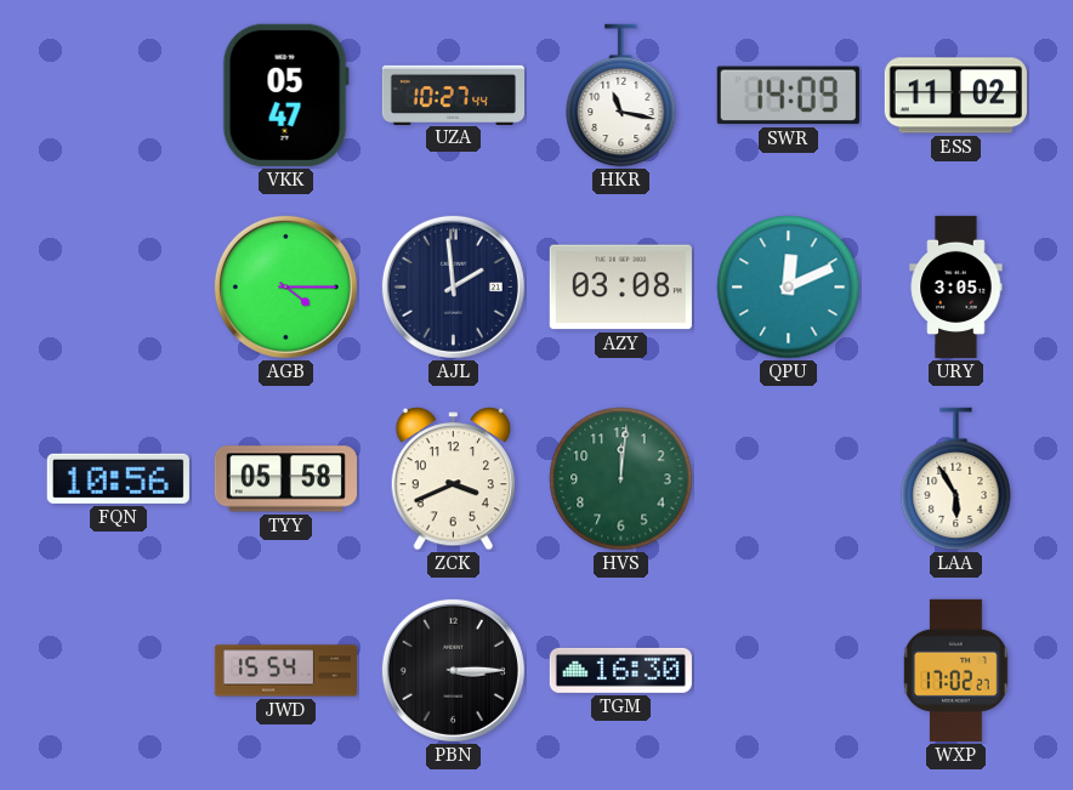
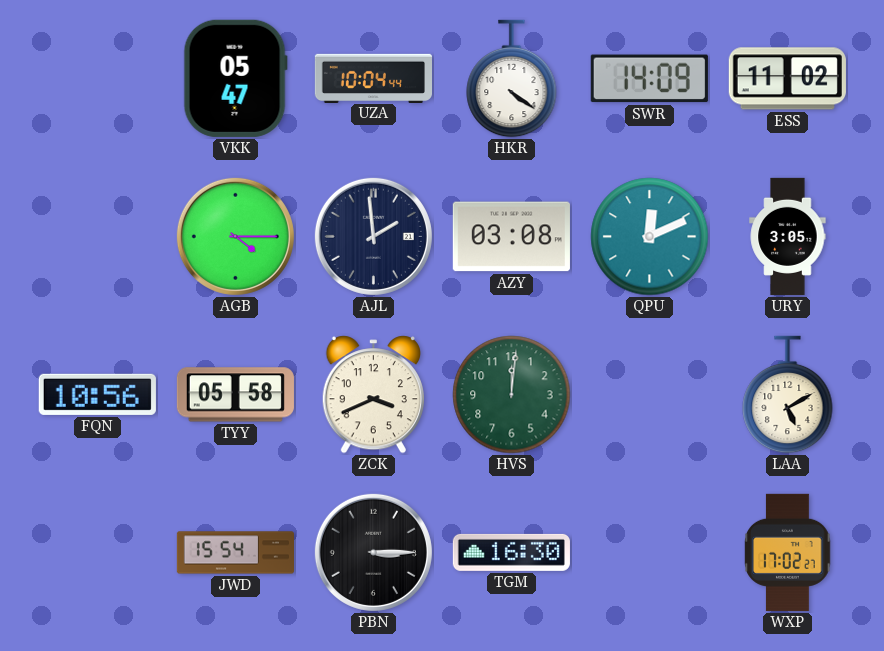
UZA: 10:27 -> 10:04
HKR: 11:17 -> 4:21
LAA: 5:55 -> 5:10
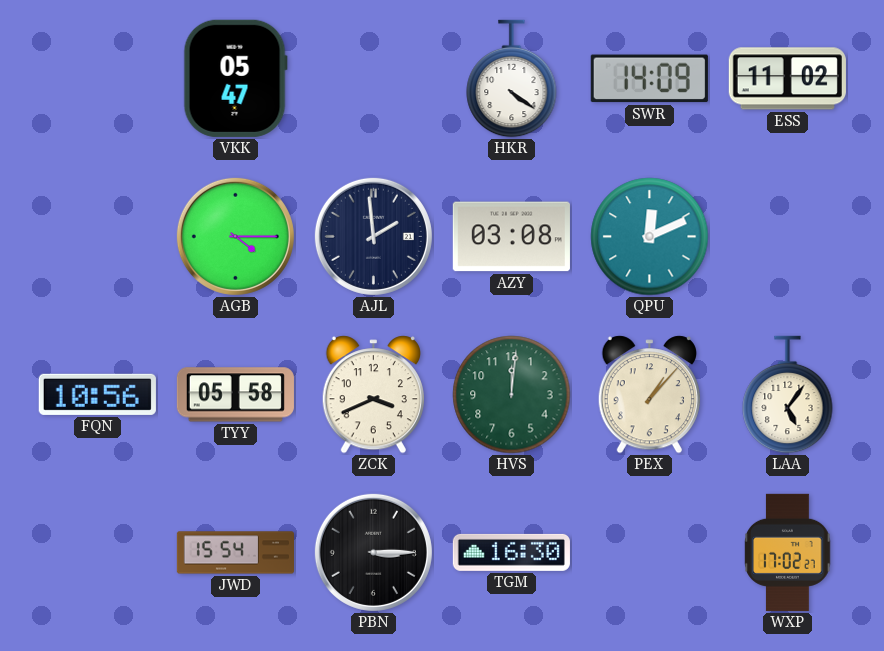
UZA: 10:04 -> none
URY: 3:05 -> none
PEX: none -> 1:07
LAA: 5:10 -> 5:06
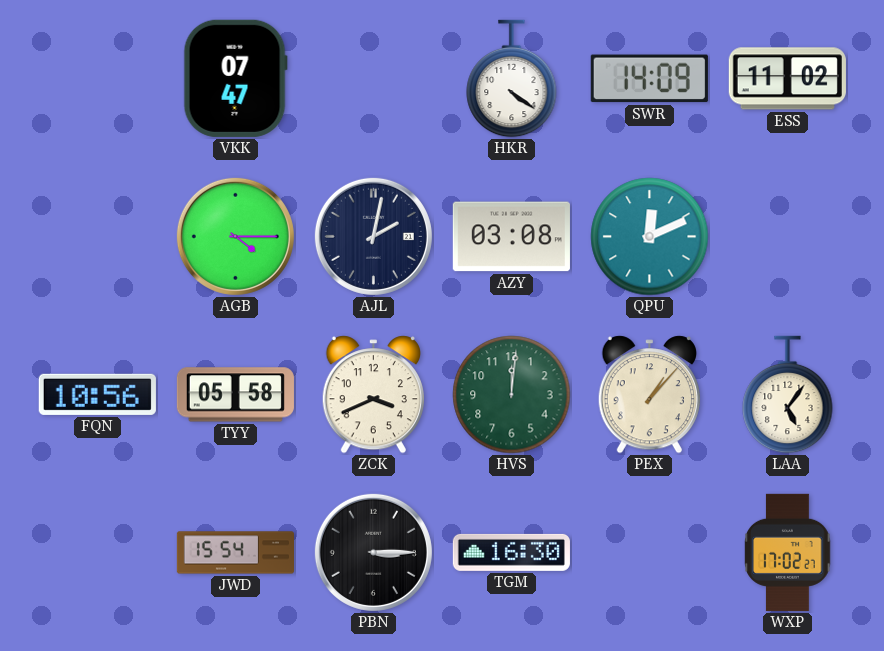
VKK: 05:47 -> 07:47
AJL: 1:59 -> 2:02
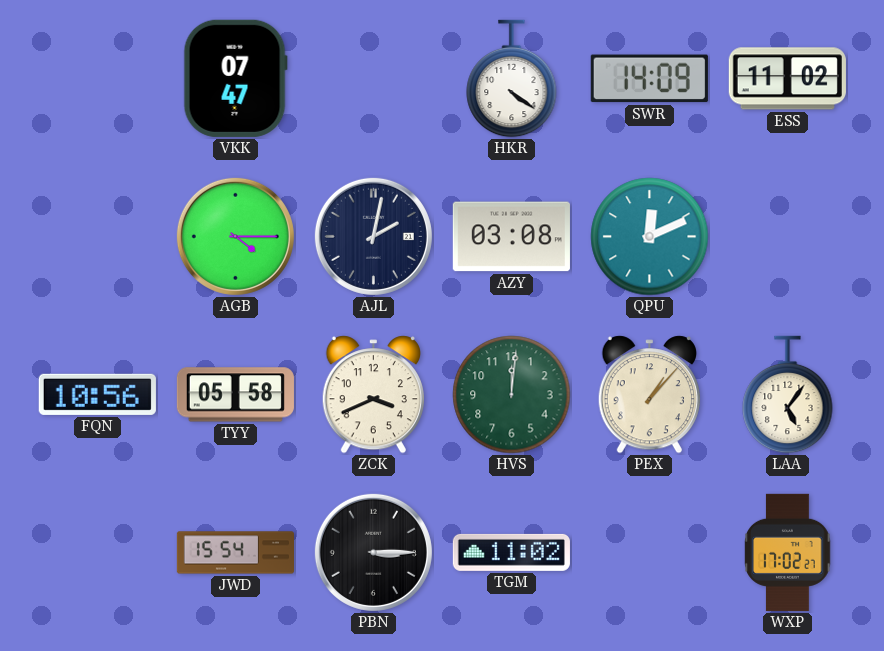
TGM: 16:30 -> 11:02
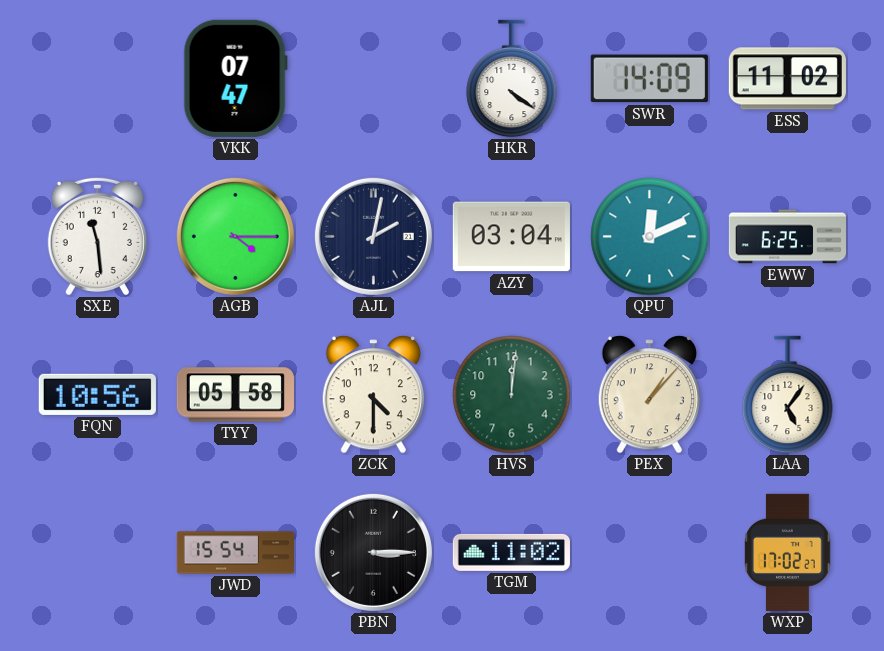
SXE: none -> 11:29
AZY: 03:08 -> 03:04
EWW: none -> 6:25
ZCK: 3:41 -> 4:30
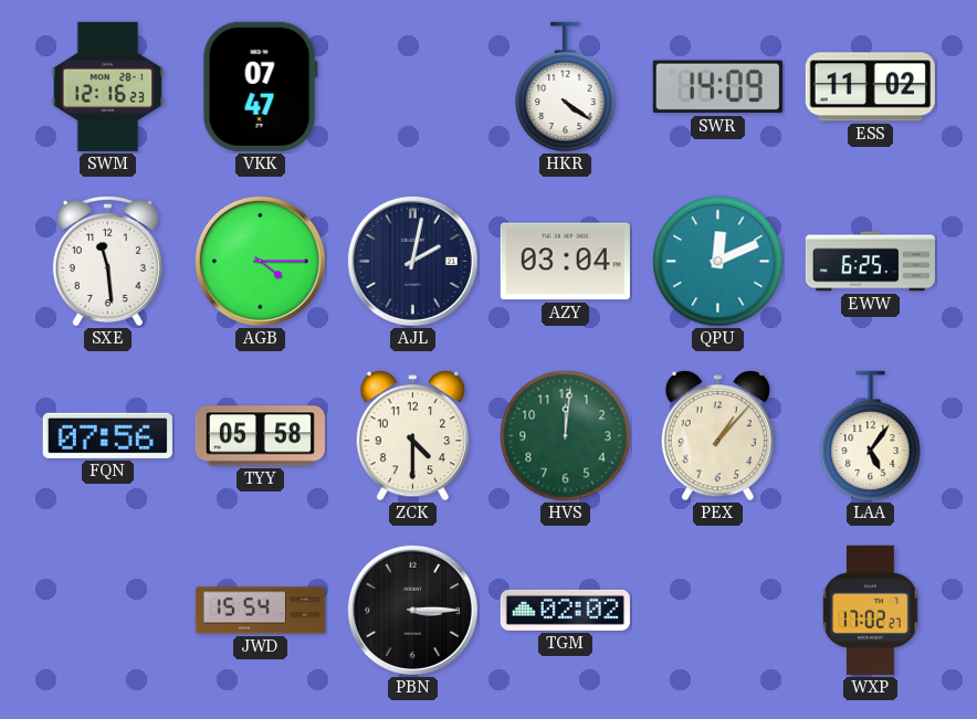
SWM: none -> 12:16
FQN: 10:56 -> 07:56
TGM: 11:02 -> 02:02
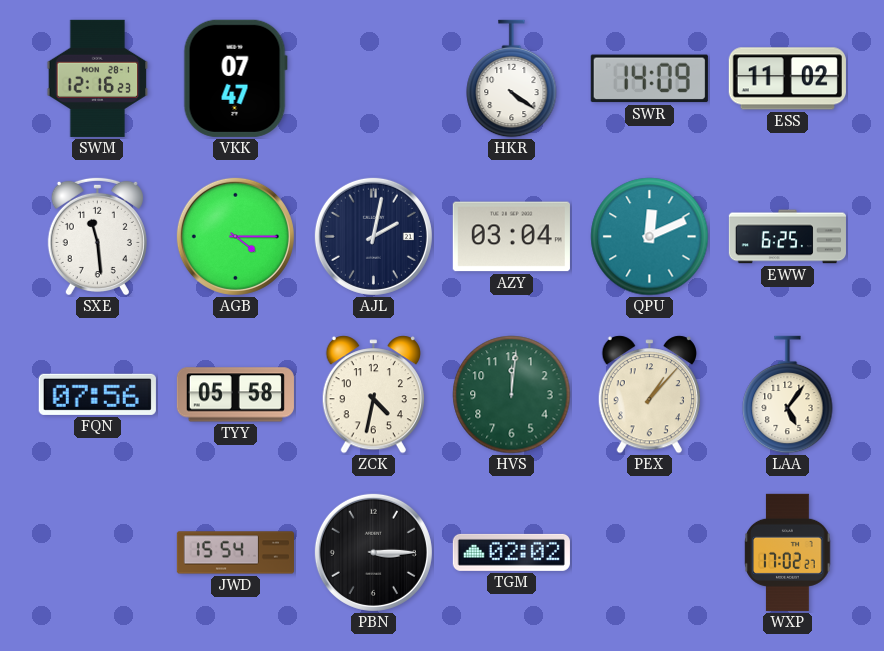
ZCK: 4:30 -> 4:32
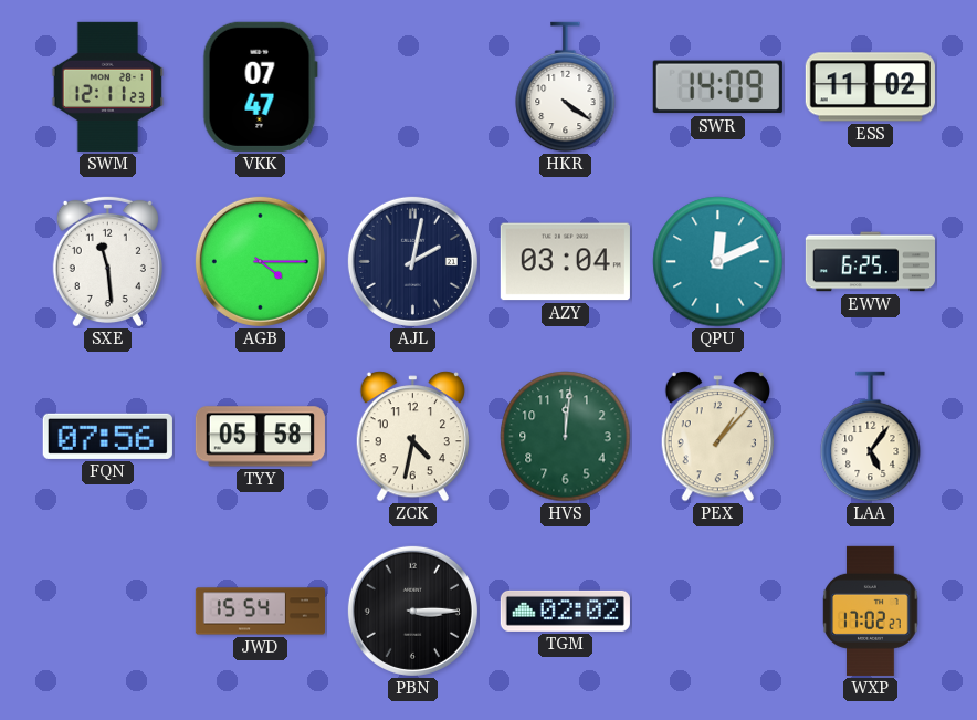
SWM: 12:16 -> 12:11
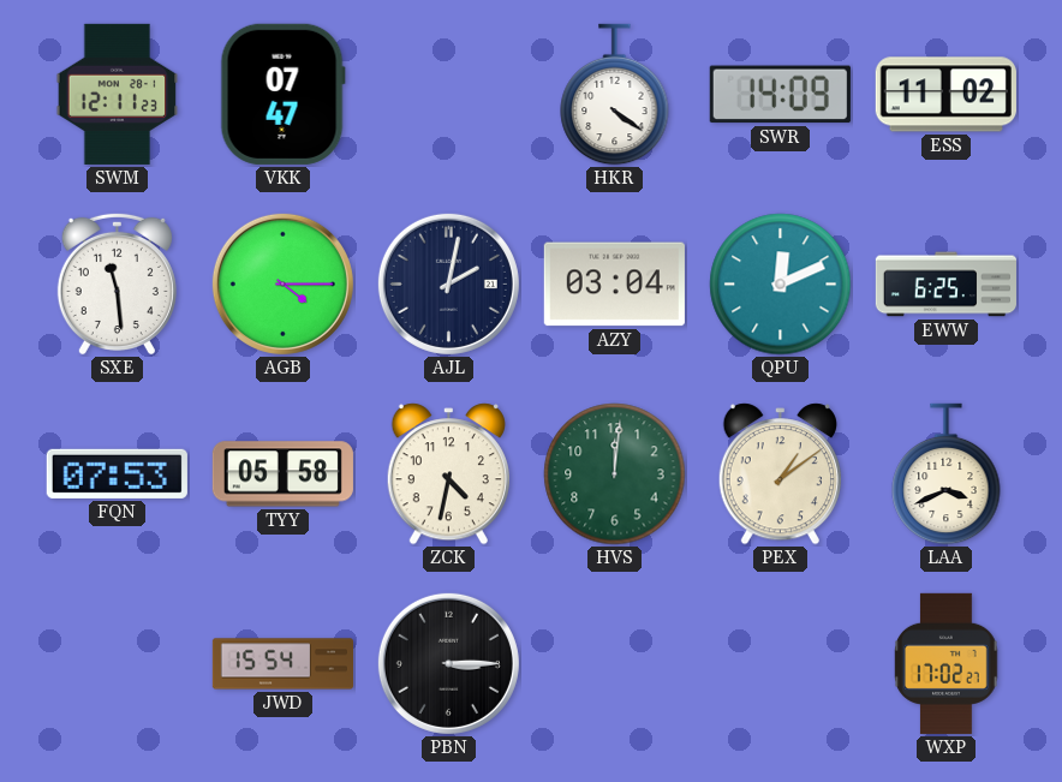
FQN: 07:56 -> 07:53
PEX: 1:07 -> 1:09
LAA: 5:06 -> 3:41
TGM: 02:02 -> none
